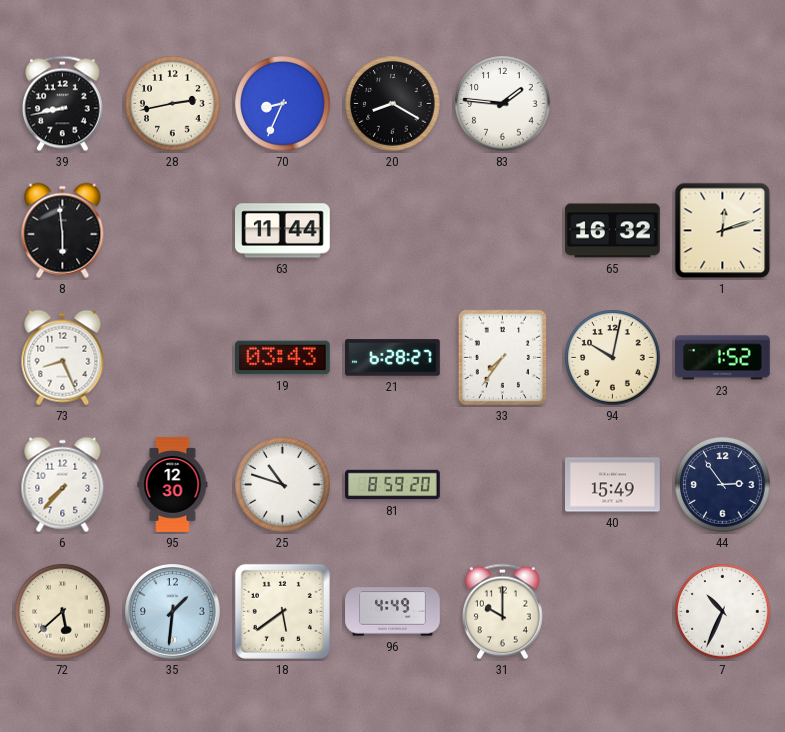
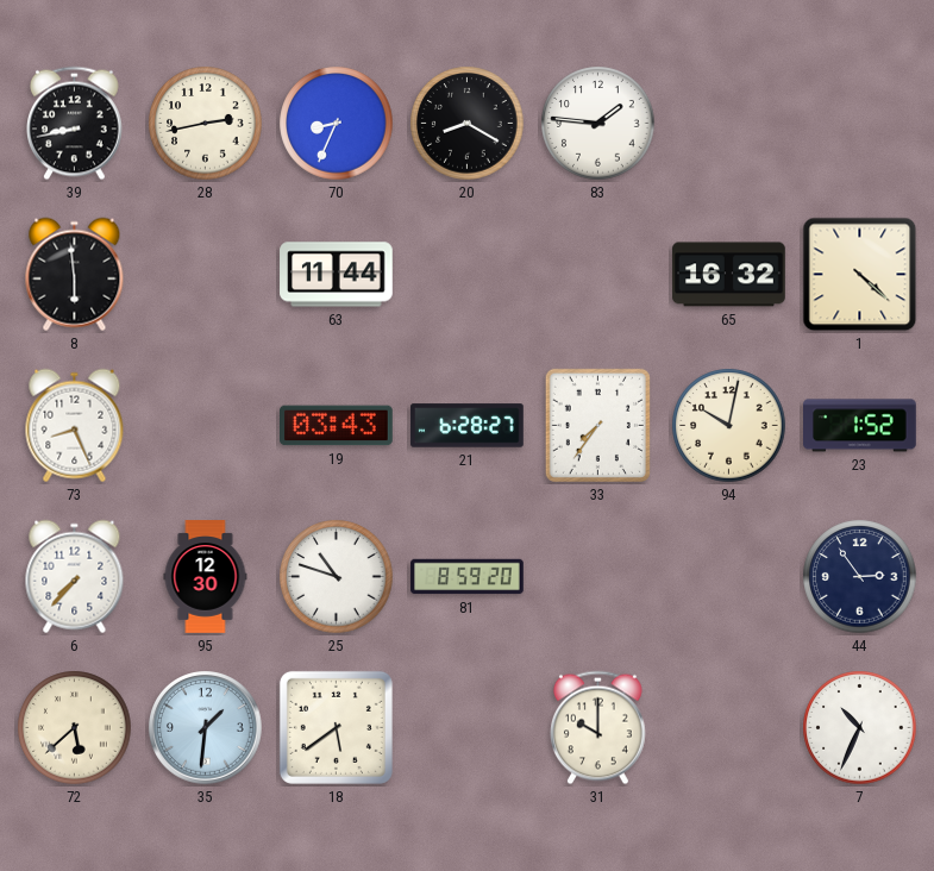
1: 12:12 -> 4:22
40: 15:49 -> none
96: 4:49 -> none
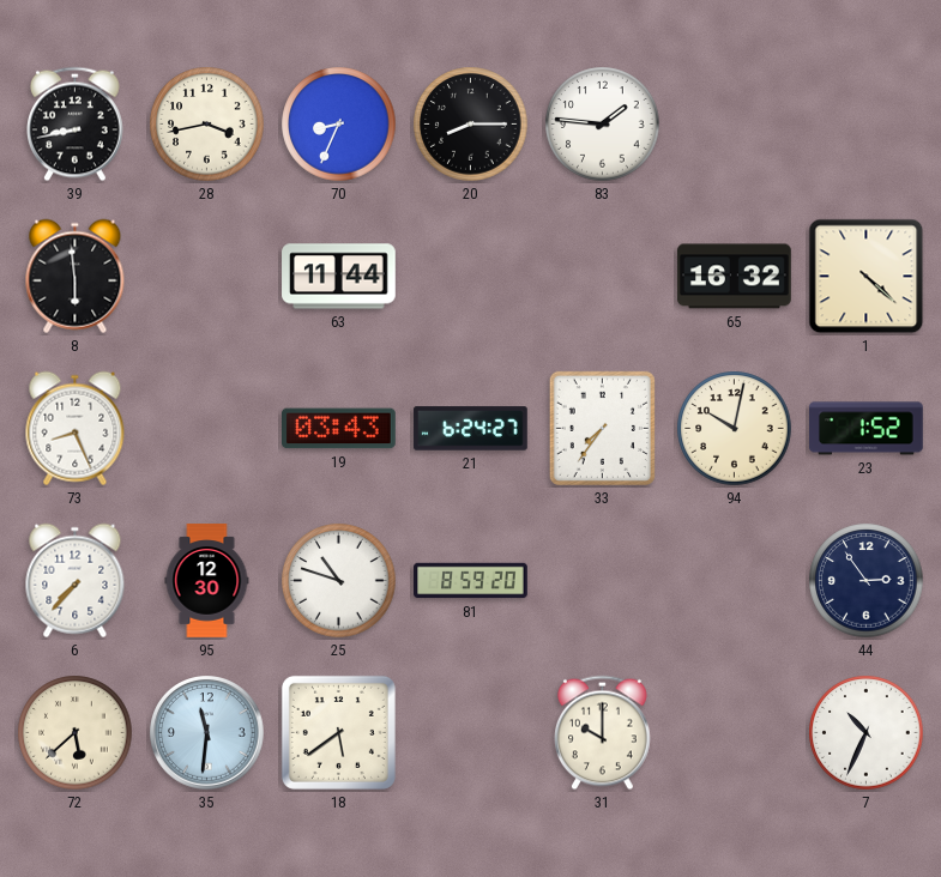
28: 2:43 -> 3:43
20: 8:20 -> 8:15
21: 6:28 -> 6:24
35: 1:31 -> 11:31
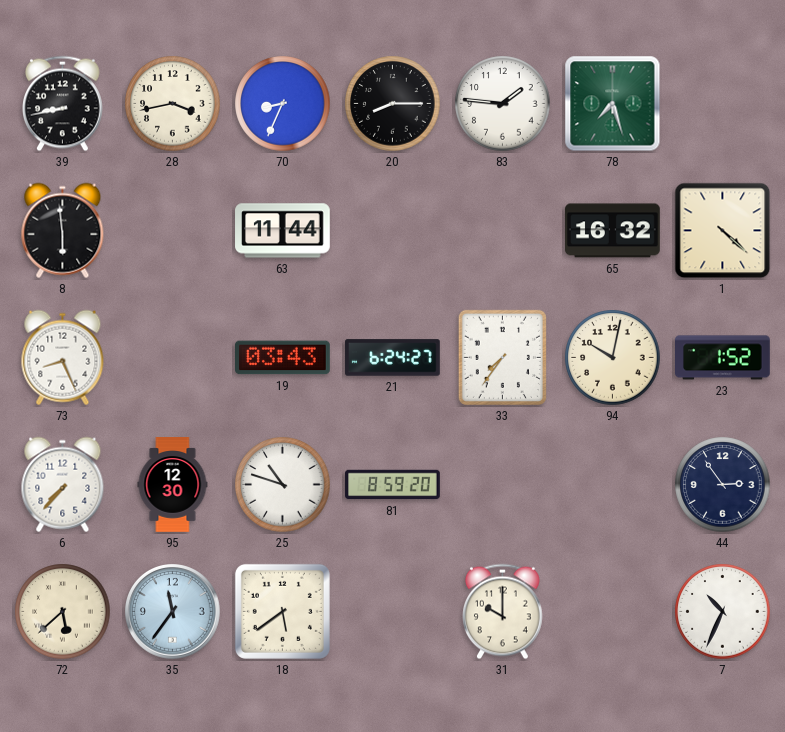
78: none -> 7:27
35: 11:31 -> 11:36
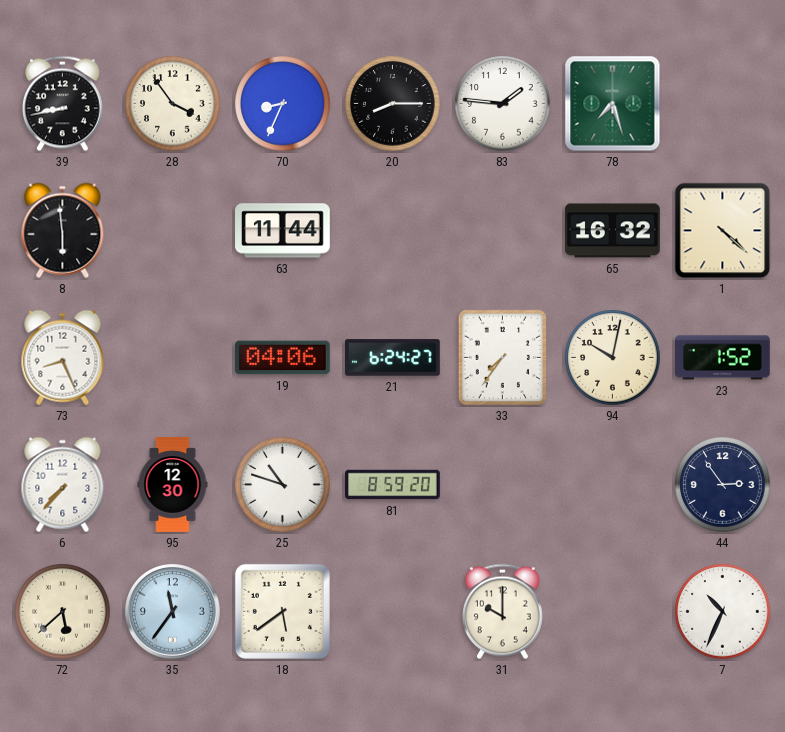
28: 3:43 -> 3:54
19: 03:43 -> 04:06
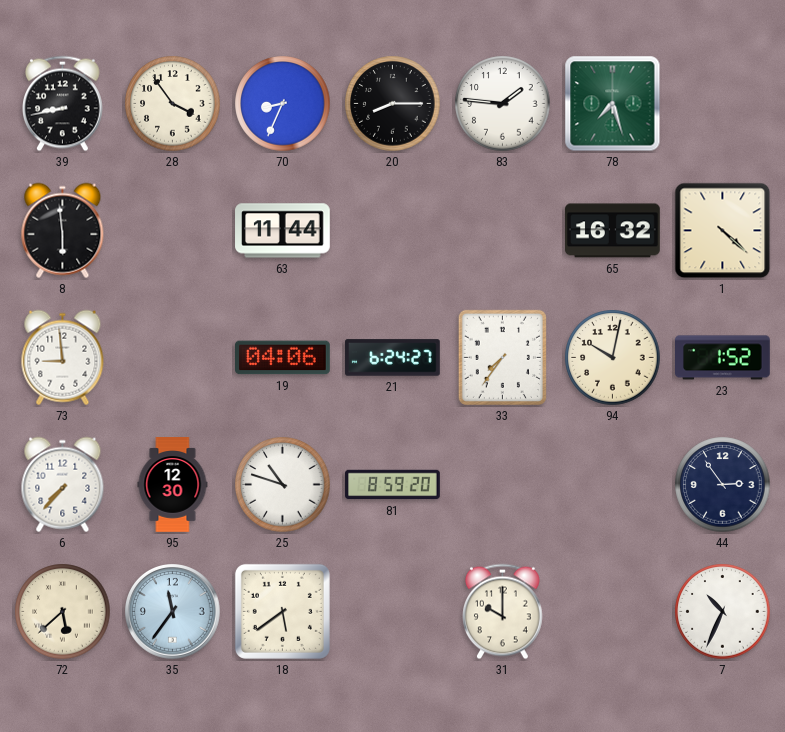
73: 8:26 -> 8:59
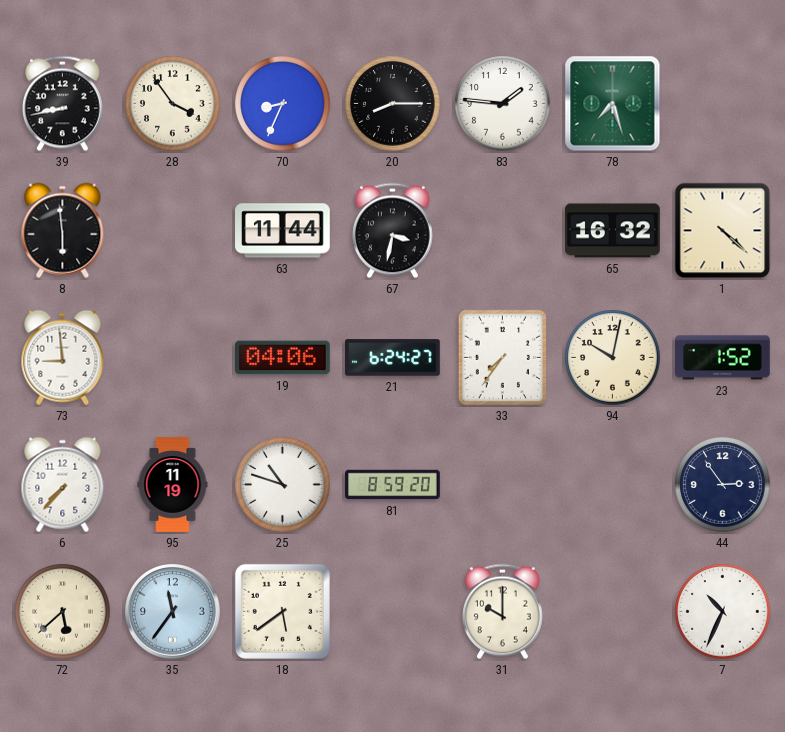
67: none -> 3:32
95: 12:30 -> 11:19
